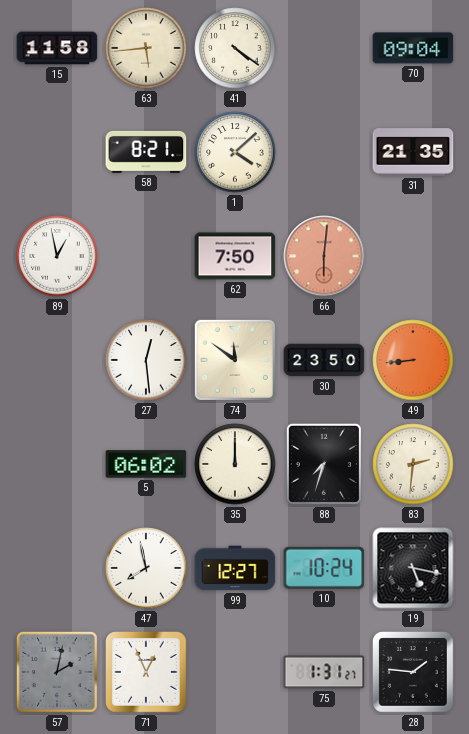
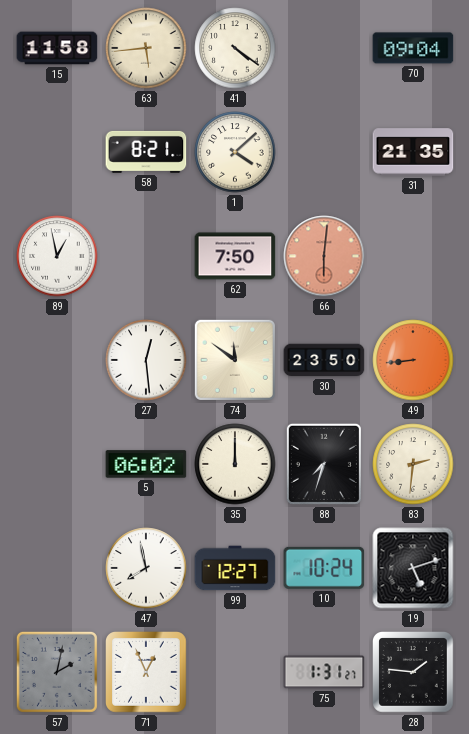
19: 5:17 -> 5:12
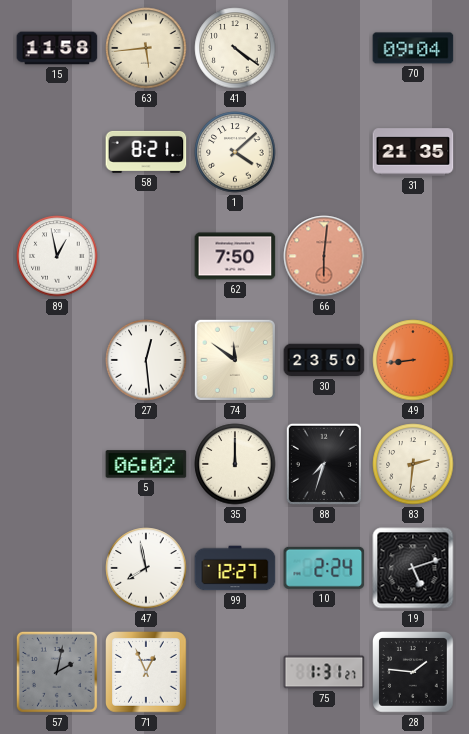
10: 10:24 -> 2:24
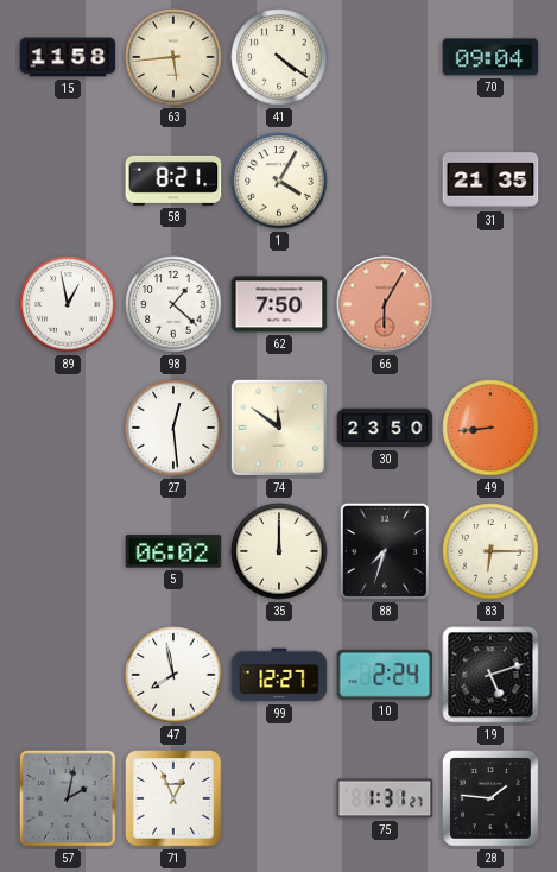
1: 4:08 -> 4:05
98: none -> 1:22
66: 6:01 -> 6:05
83: 2:31 -> 6:15
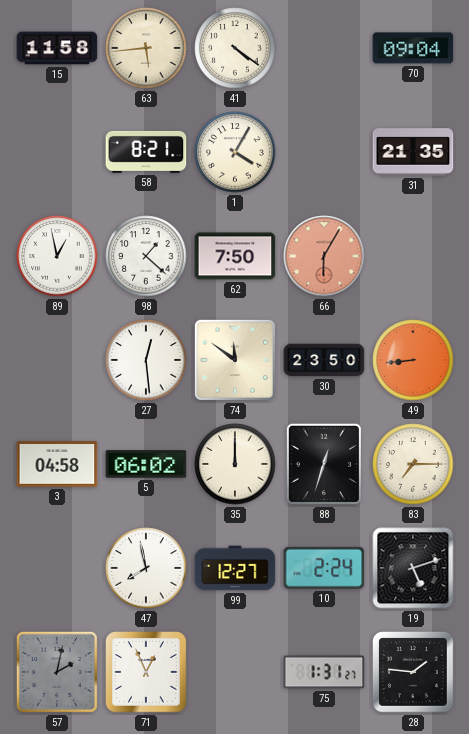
3: none -> 04:58
88: 7:33 -> 12:33
83: 6:15 -> 7:15
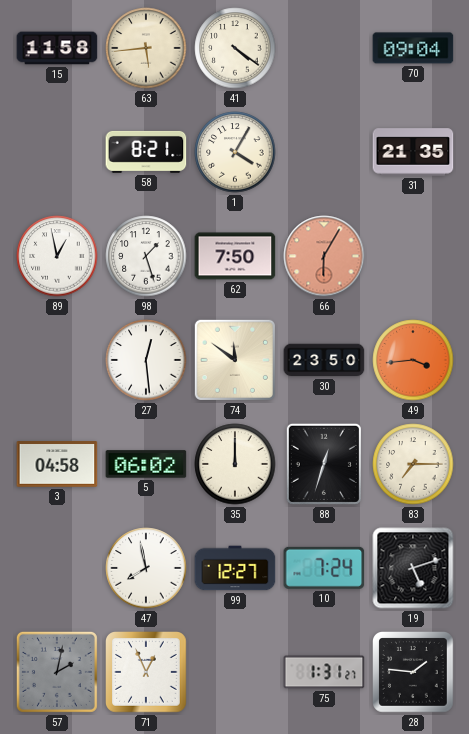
98: 1:22 -> 1:27
49: 8:44 -> 3:44
10: 2:24 -> 7:24
